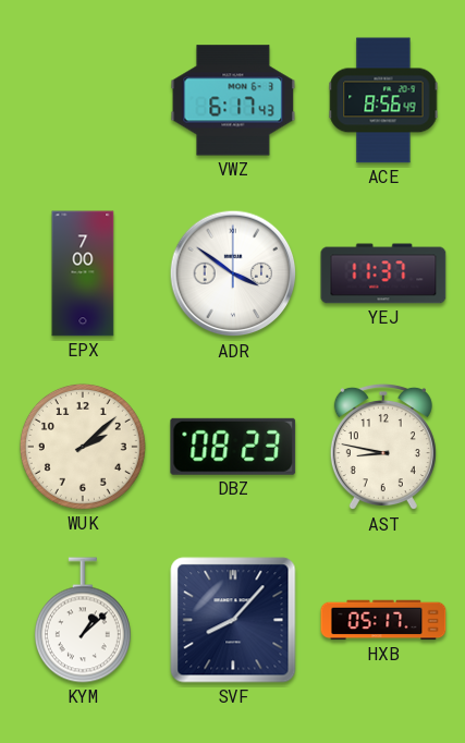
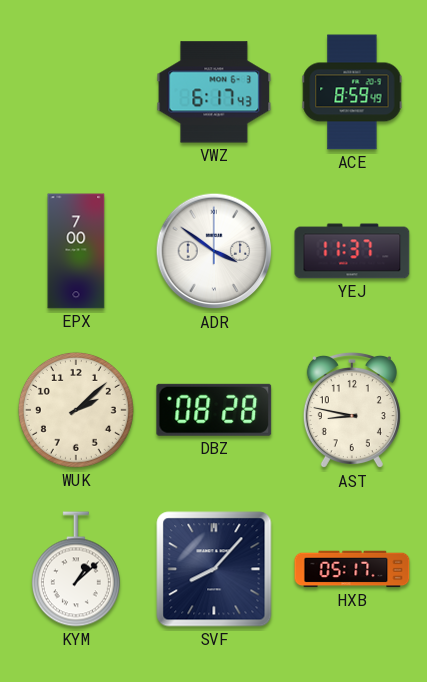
ACE: 8:56 -> 8:59
DBZ: 08:23 -> 08:28
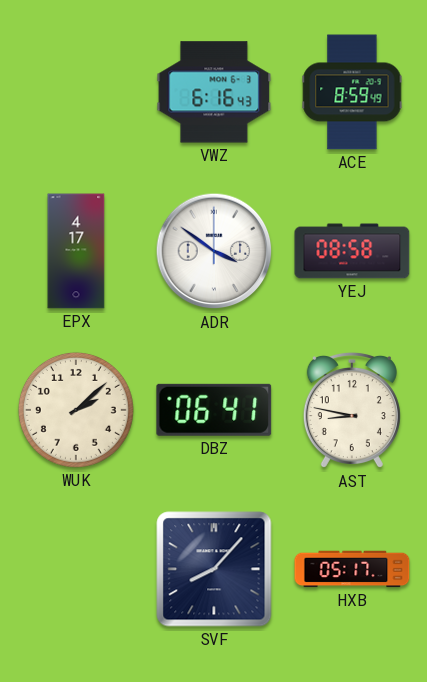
VWZ: 6:17 -> 6:16
EPX: 7:00 -> 4:17
YEJ: 11:37 -> 08:58
DBZ: 08:28 -> 06:41
KYM: 1:08 -> none
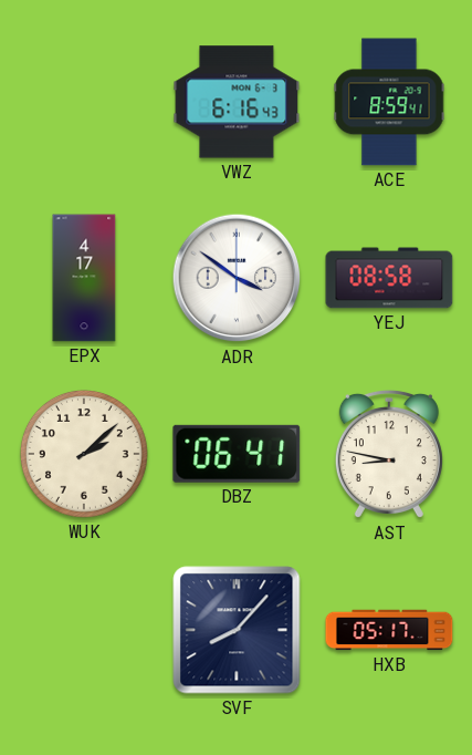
ACE: 8:59:49 -> 8:59:41
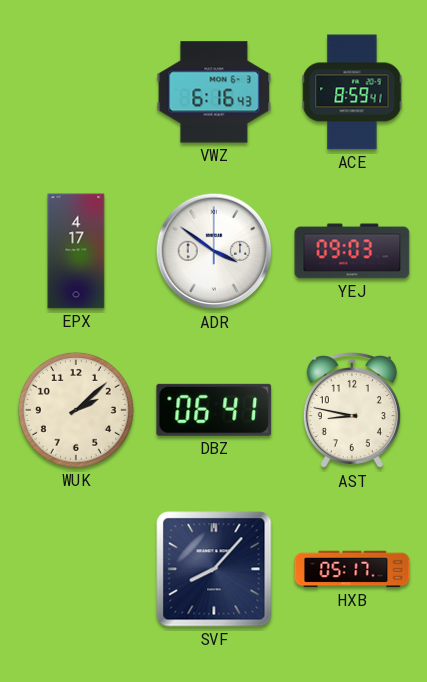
YEJ: 08:58 -> 09:03
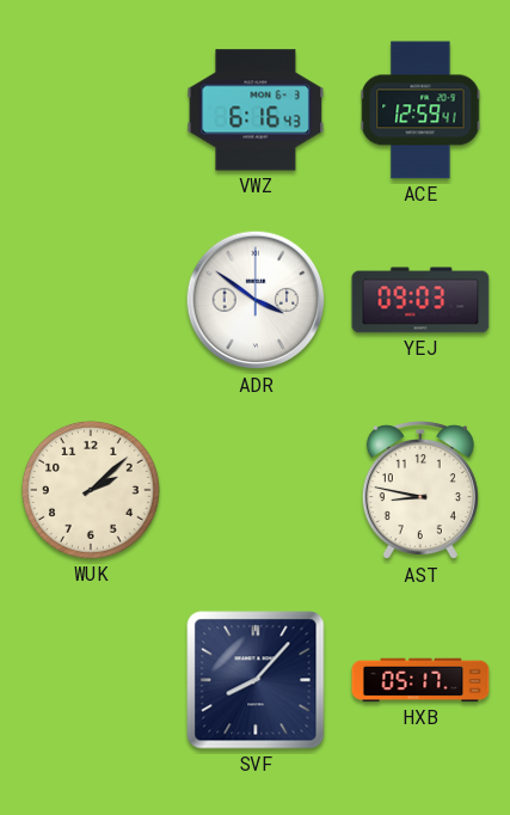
ACE: 8:59 -> 12:59
EPX: 4:17 -> none
DBZ: 06:41 -> none
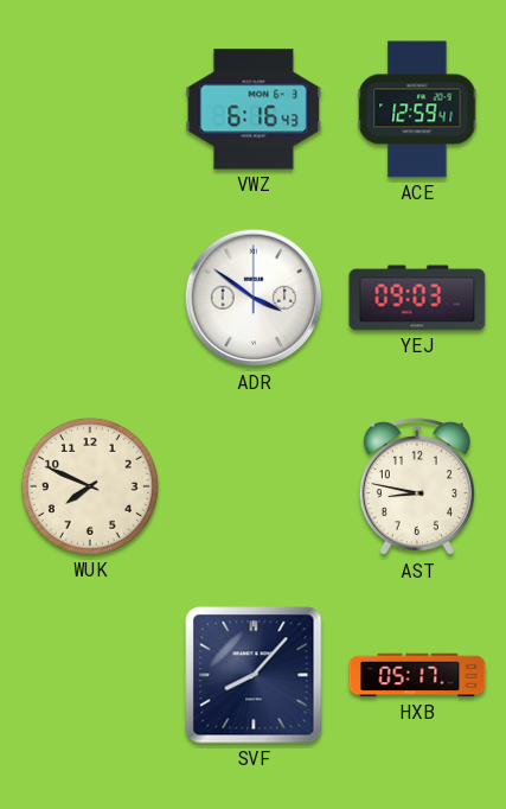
WUK: 2:08 -> 7:49
